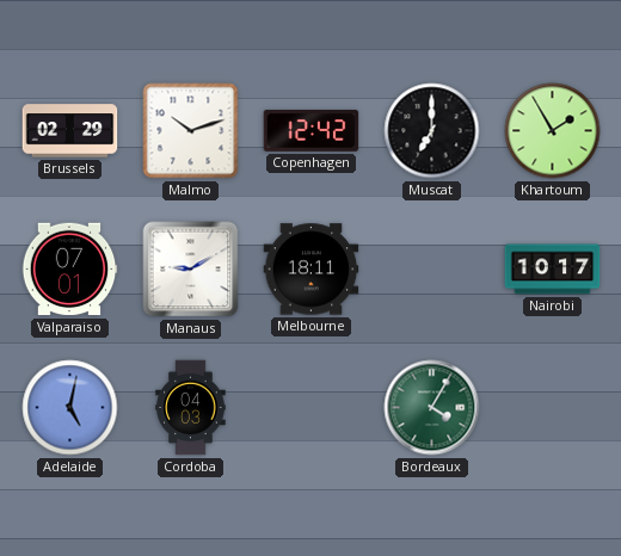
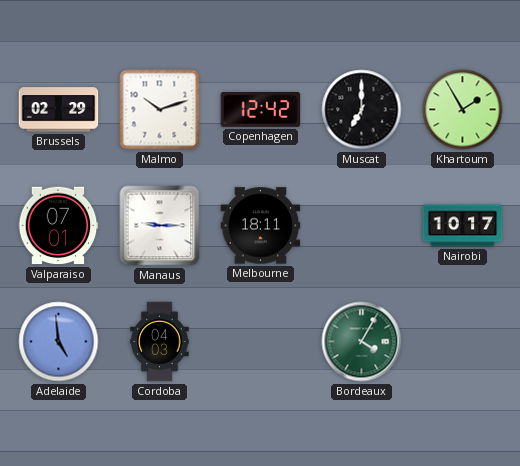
Manaus: 9:10 -> 9:15
Adelaide: 5:02 -> 4:59
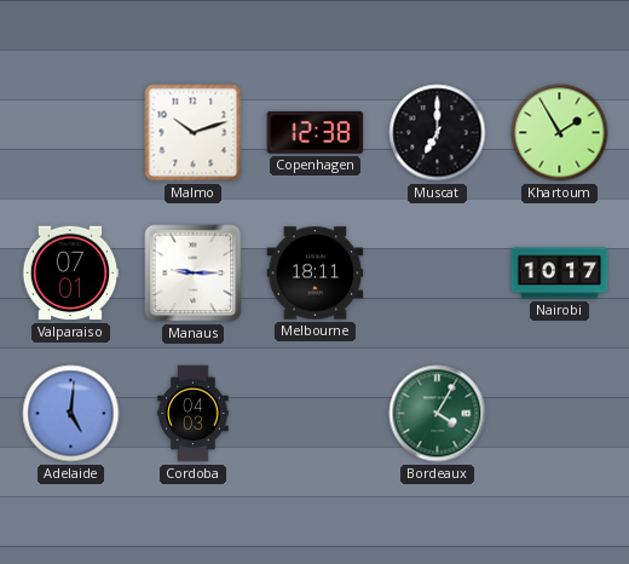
Brussels: 02:29 -> none
Copenhagen: 12:42 -> 12:38
Adelaide: 4:59 -> 5:01
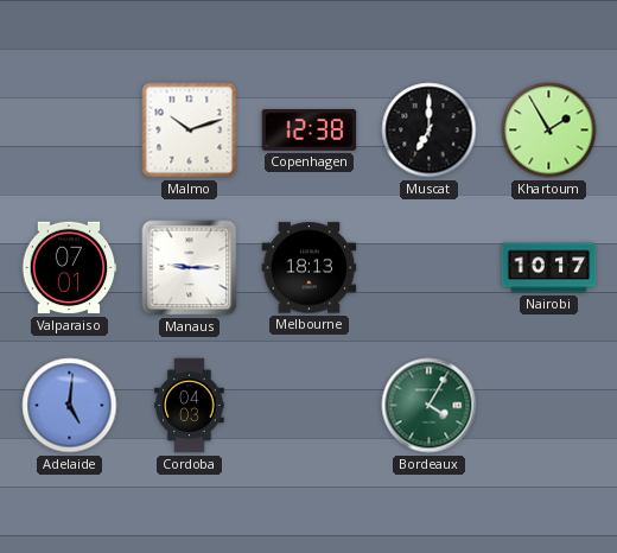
Melbourne: 18:11 -> 18:13
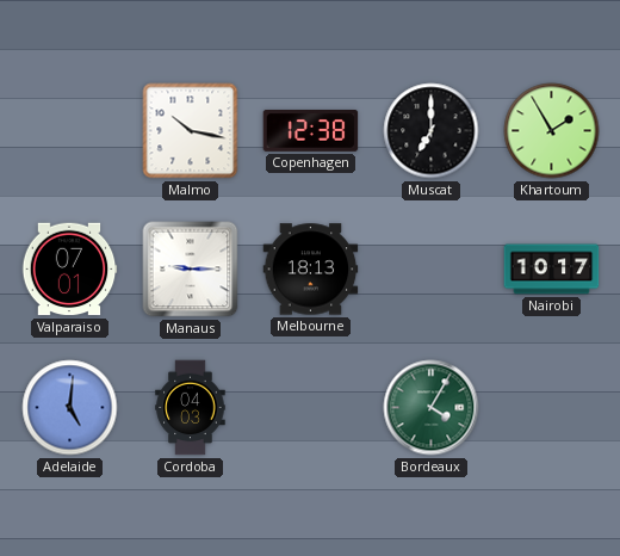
Malmo: 10:12 -> 10:17
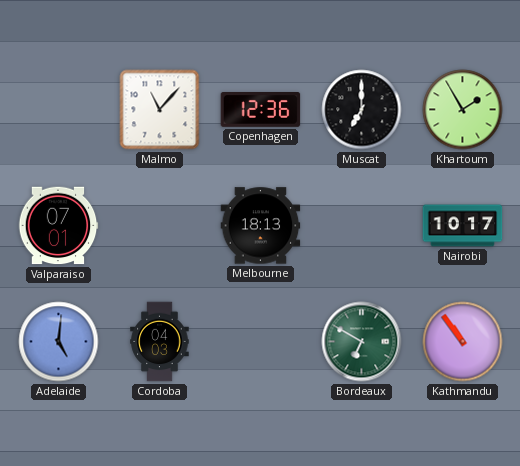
Malmo: 10:17 -> 11:07
Copenhagen: 12:38 -> 12:36
Manaus: 9:15 -> none
Bordeaux: 4:05 -> 6:50
Kathmandu: none -> 10:54
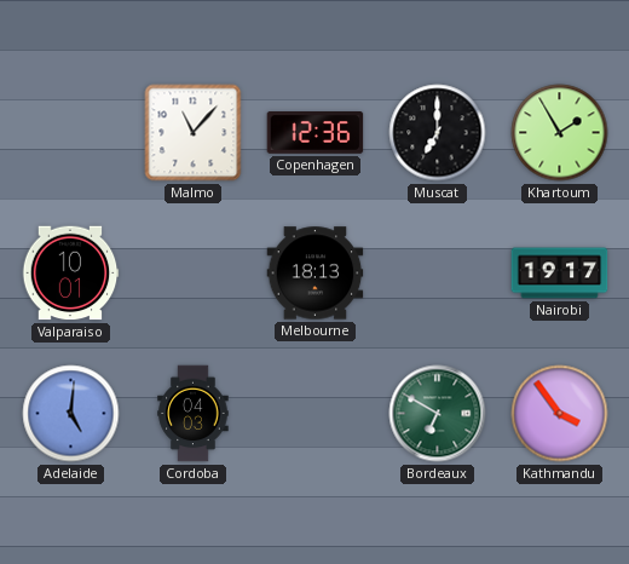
Valparaiso: 07:01 -> 10:01
Nairobi: 10:17 -> 19:17
Kathmandu: 10:54 -> 3:54
